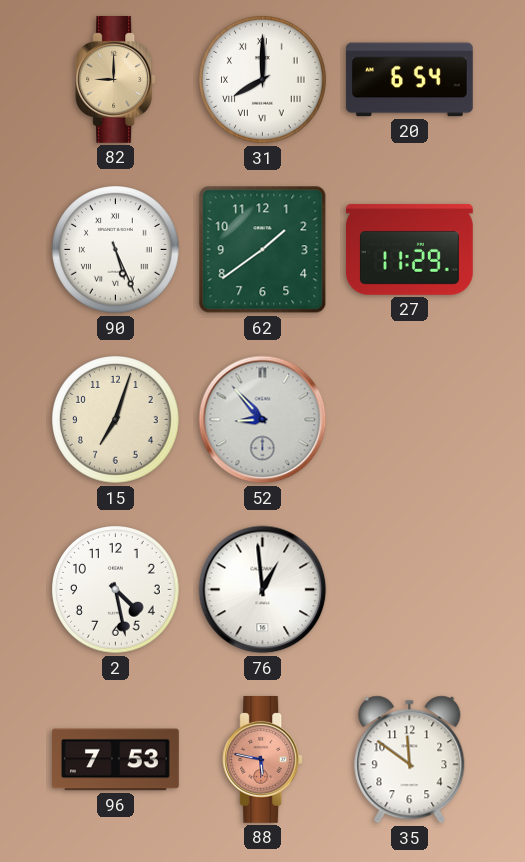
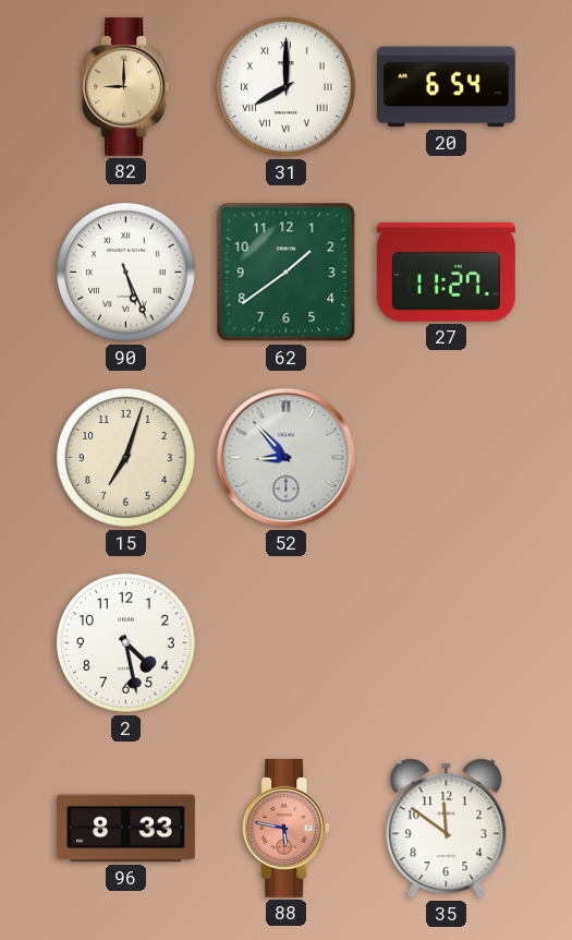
27: 11:29 -> 11:27
76: 12:59 -> none
96: 7:53 -> 8:33
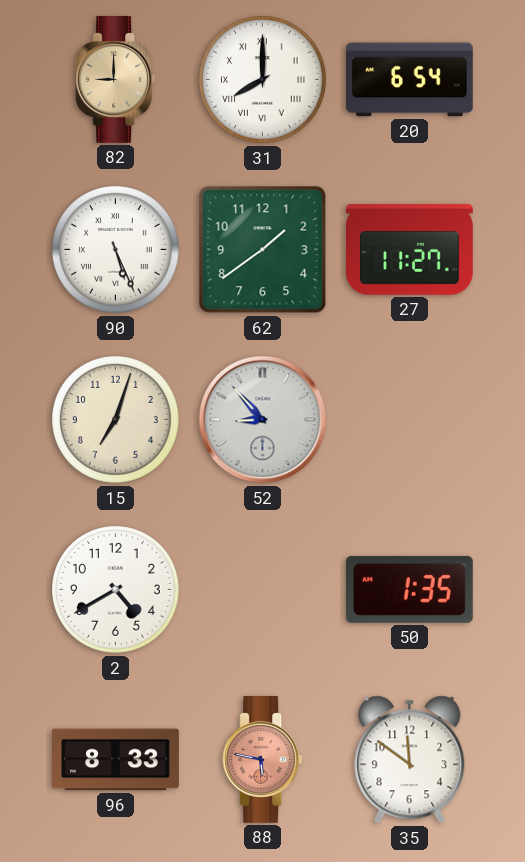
2: 4:28 -> 4:40
50: none -> 1:35
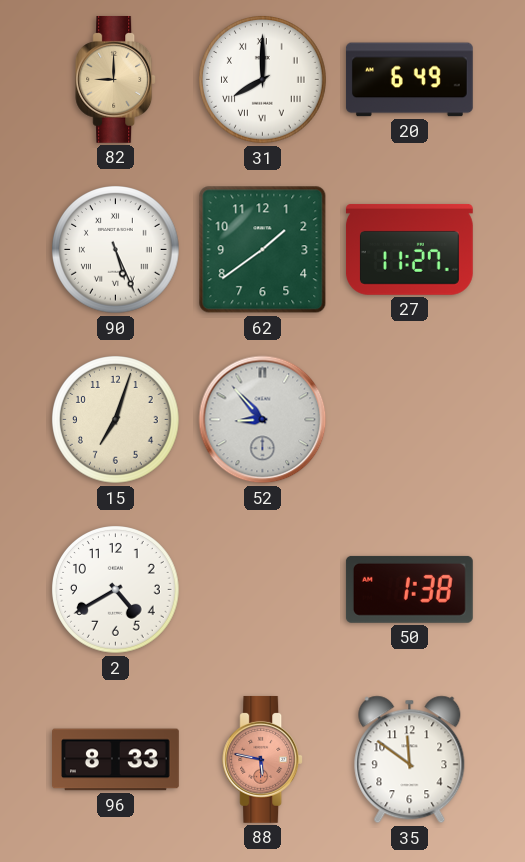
20: 6:54 -> 6:49
50: 1:35 -> 1:38
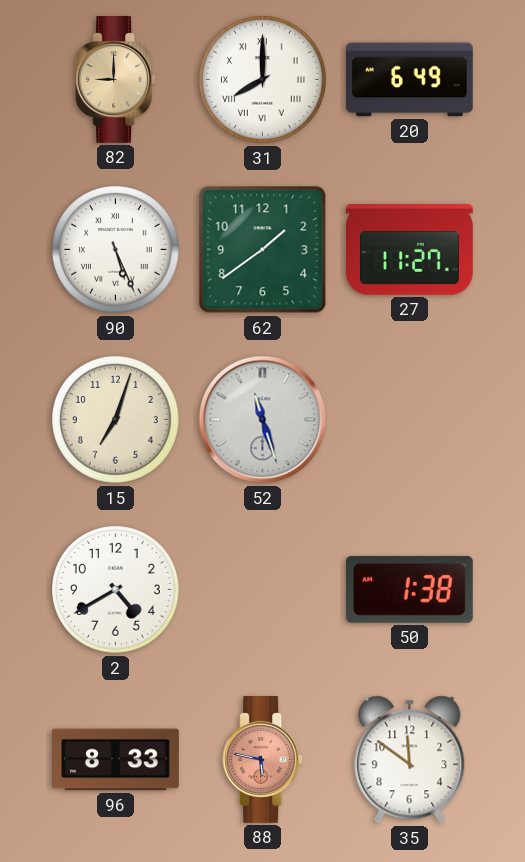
52: 8:53 -> 11:27
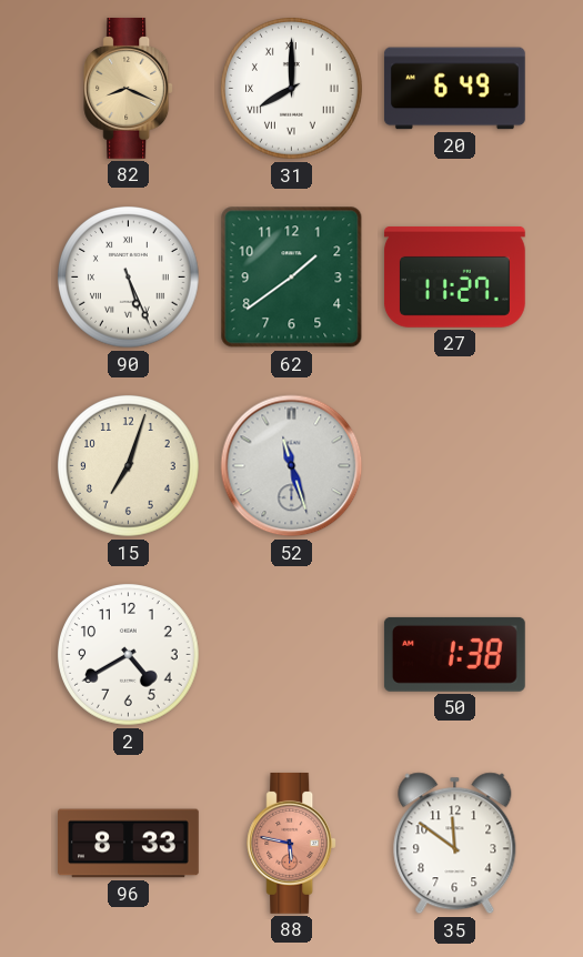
82: 9:00 -> 8:19
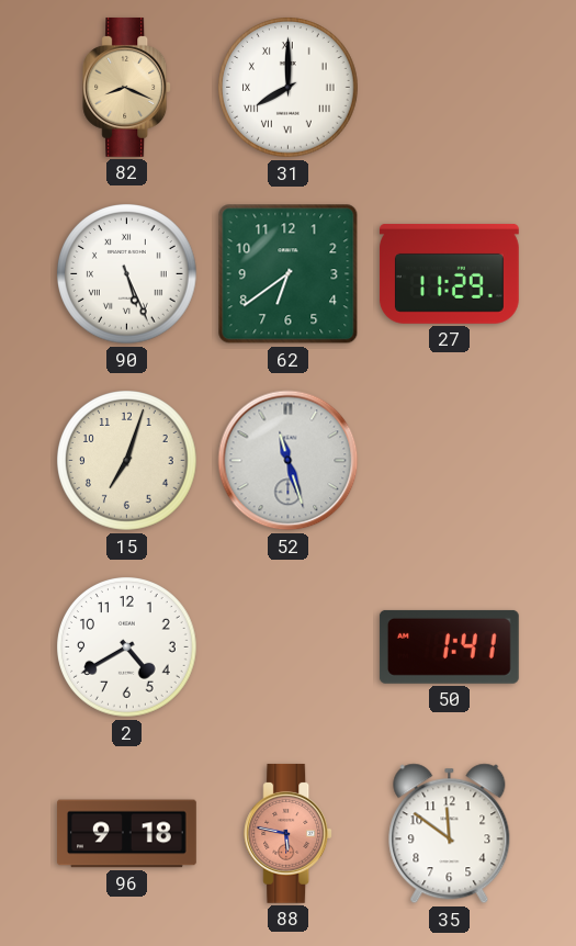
20: 6:49 -> none
62: 1:39 -> 6:39
27: 11:27 -> 11:29
50: 1:38 -> 1:41
96: 8:33 -> 9:18
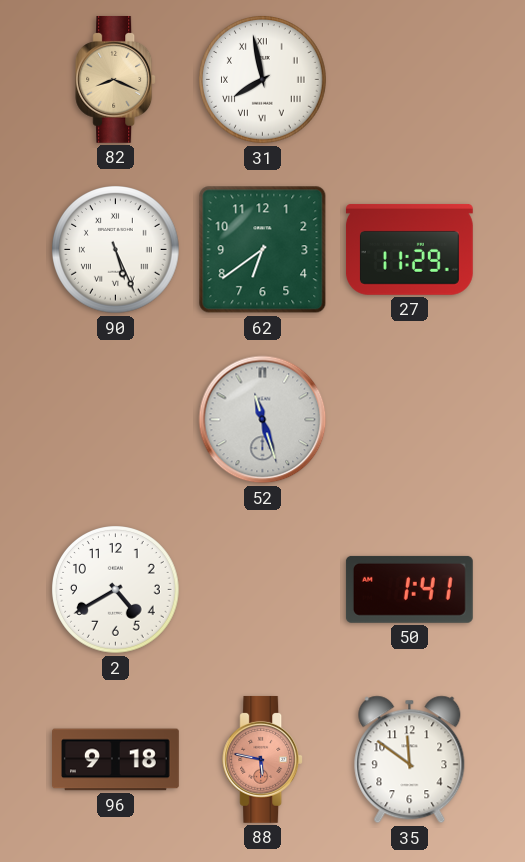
31: 8:00 -> 7:58
15: 7:03 -> none
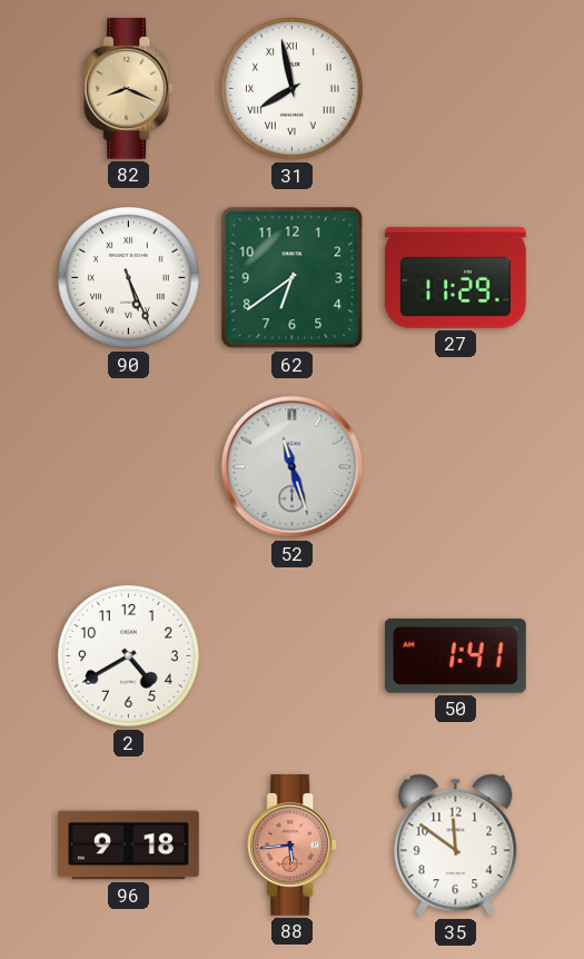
88: 5:47 -> 5:44
